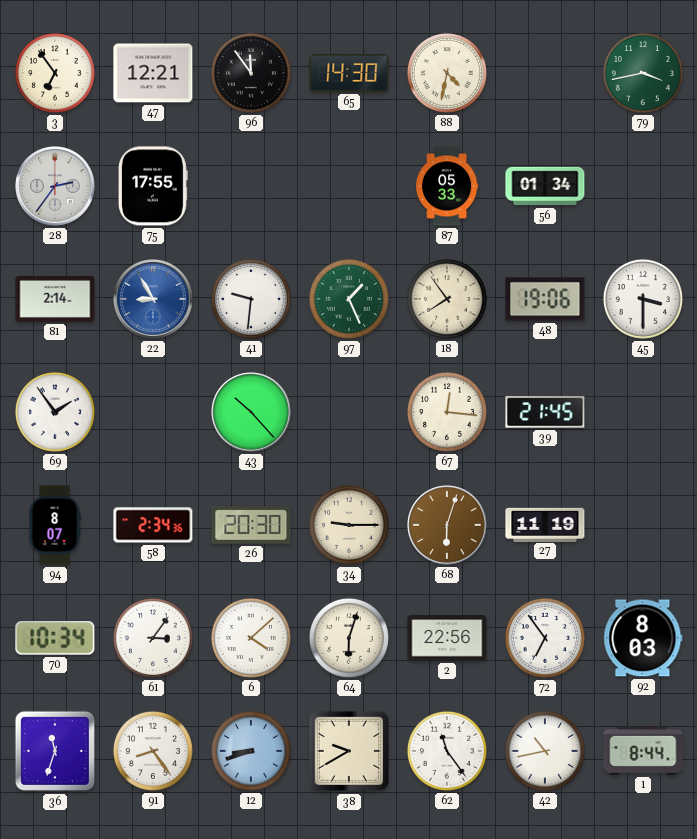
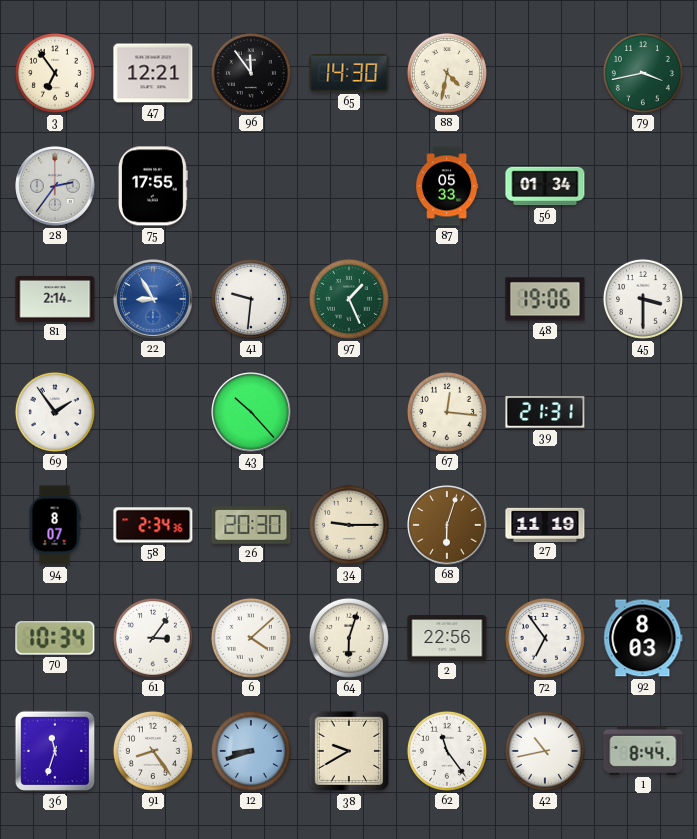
18: 7:54 -> none
39: 21:45 -> 21:31
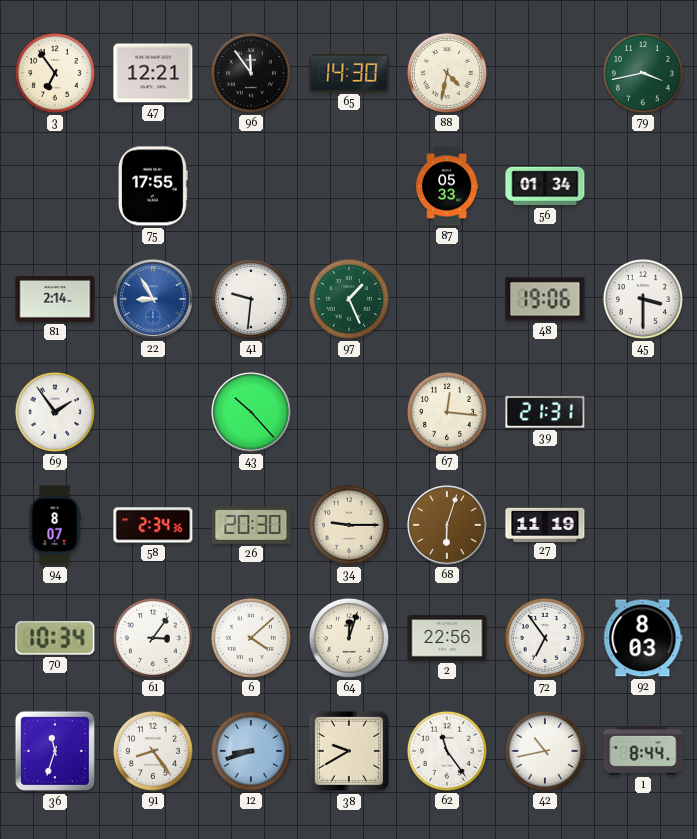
28: 2:36 -> none
64: 6:03 -> 12:03
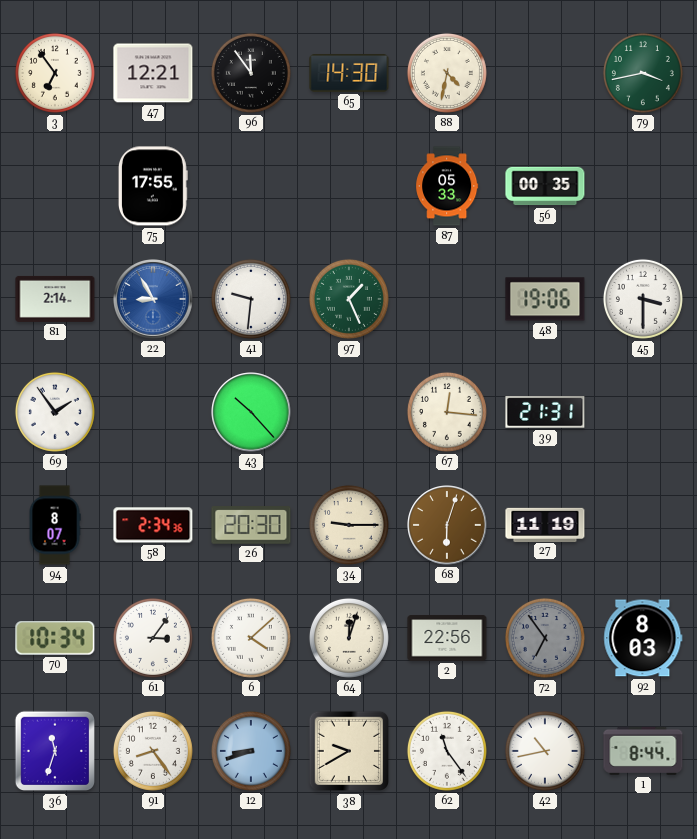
56: 01:34 -> 00:35
72 dial: white -> grey
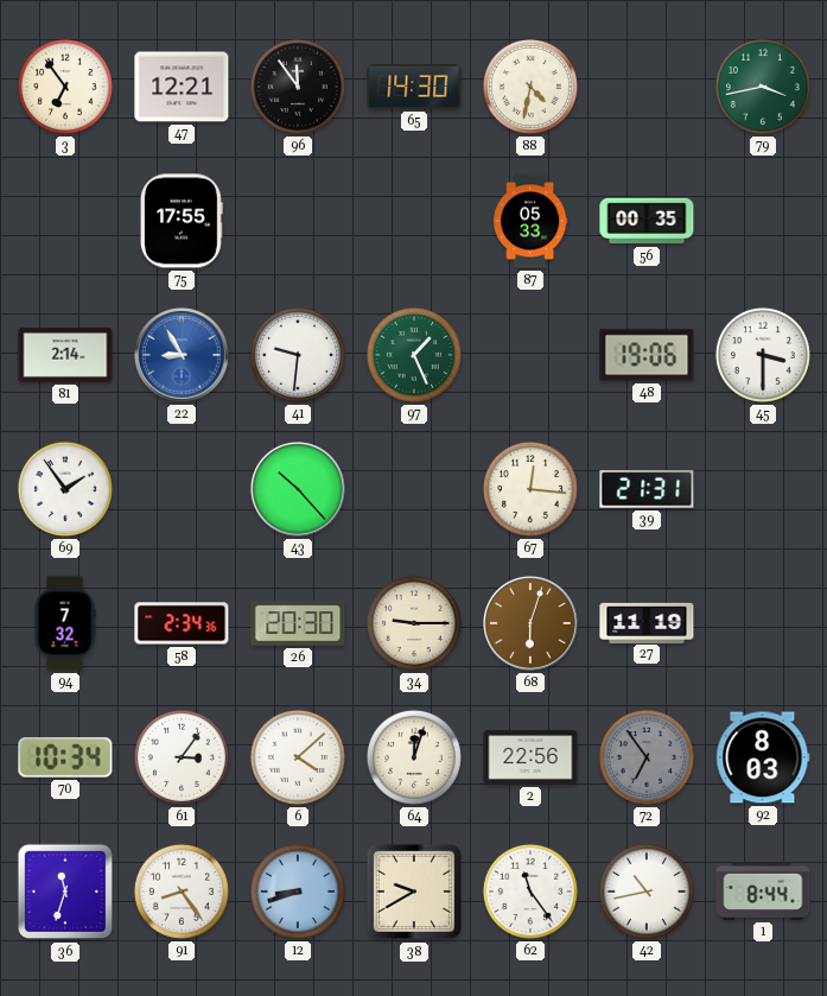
94: 8:07 -> 7:32
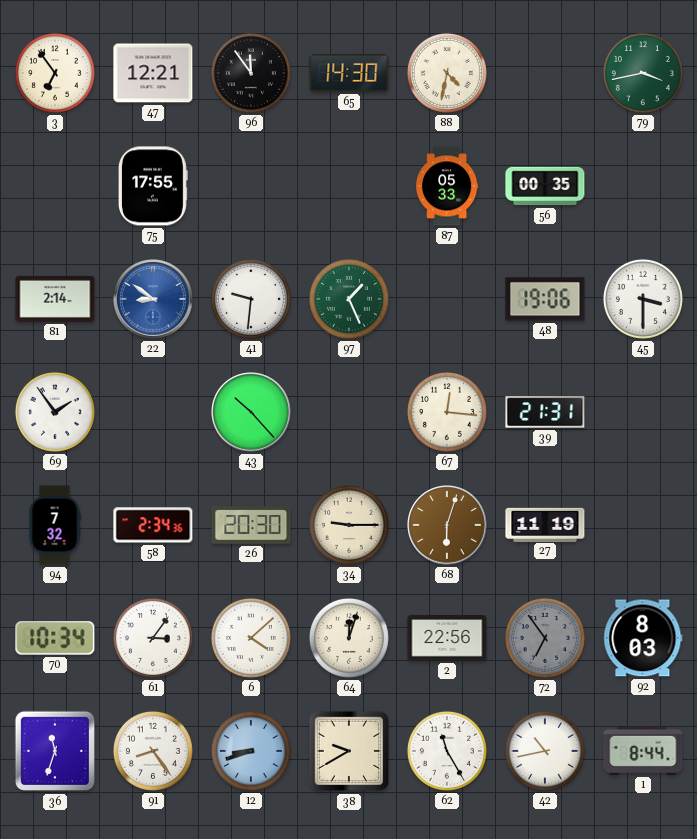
22: 8:55 -> 8:51
62: 11:24 -> 11:25
